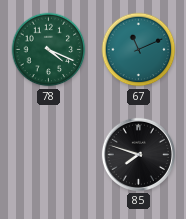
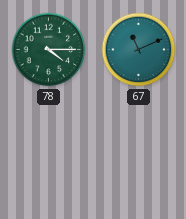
78: 4:19 -> 4:15
85: 7:48 -> none
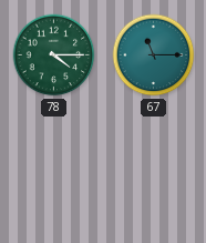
67: 11:11 -> 11:15
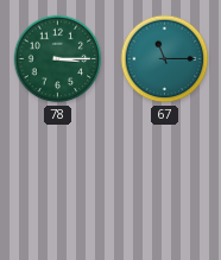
78: 4:15 -> 3:15
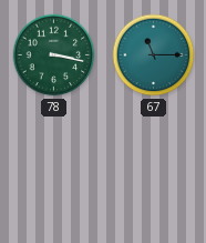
78: 3:15 -> 3:17
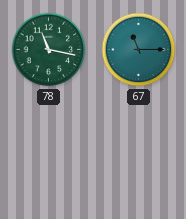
78: 3:17 -> 11:17
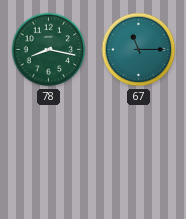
78: 11:17 -> 8:17
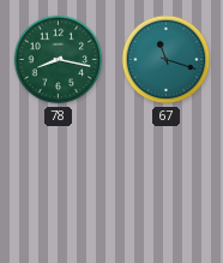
67: 11:15 -> 11:18
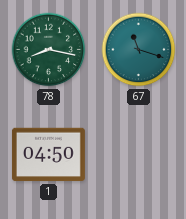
1: none -> 04:50
